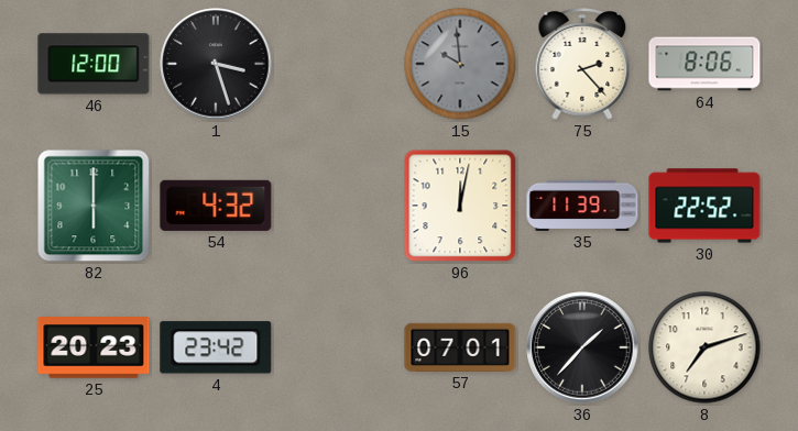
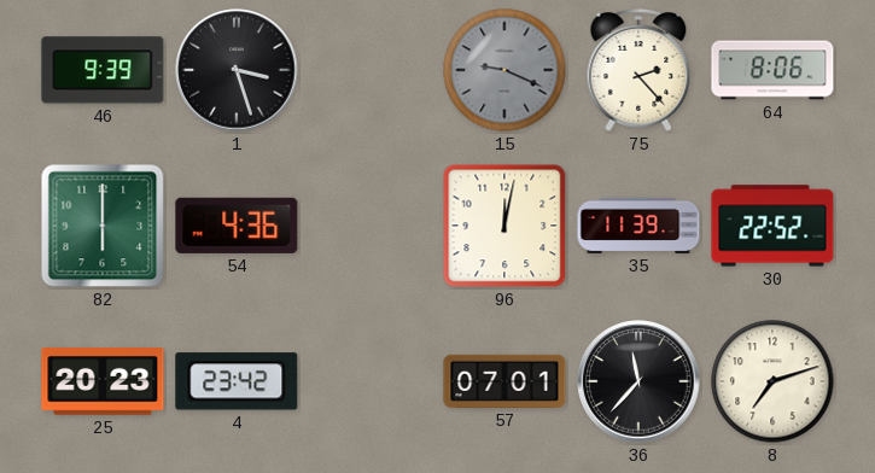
46: 12:00 -> 9:39
15: 9:59 -> 9:19
54: 4:32 -> 4:36
36: 1:37 -> 11:37
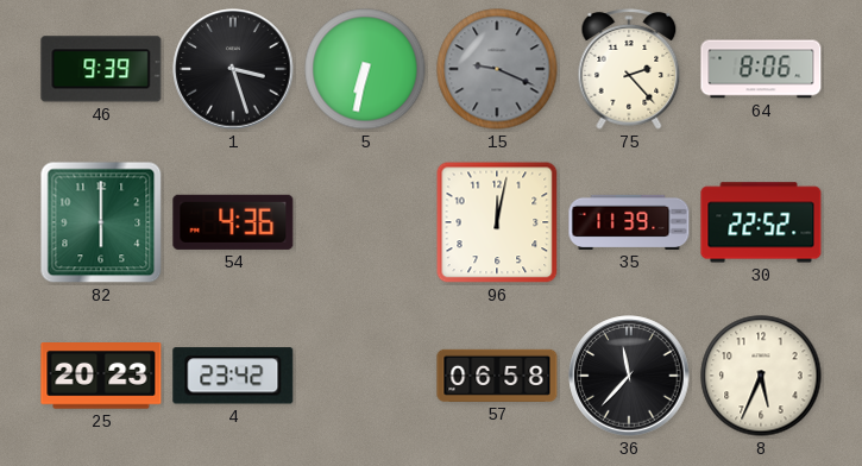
5: none -> 6:32
57: 07:01 -> 06:58
8: 7:12 -> 5:34
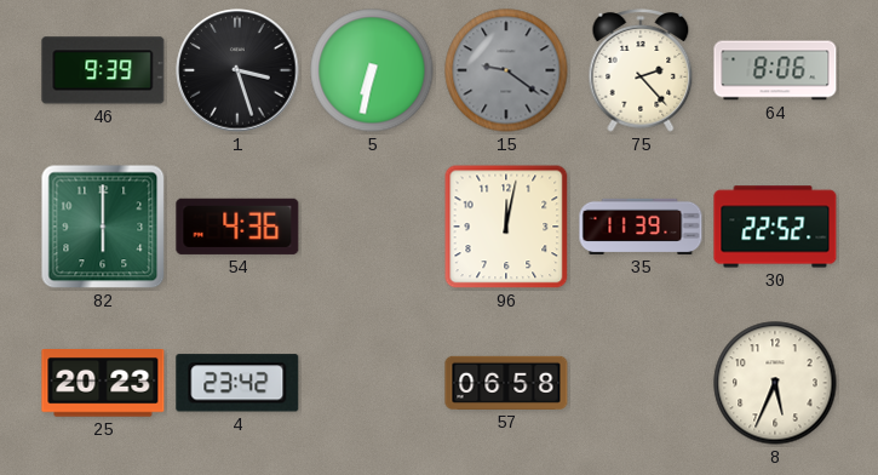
15: 9:19 -> 9:21
36: 11:37 -> none
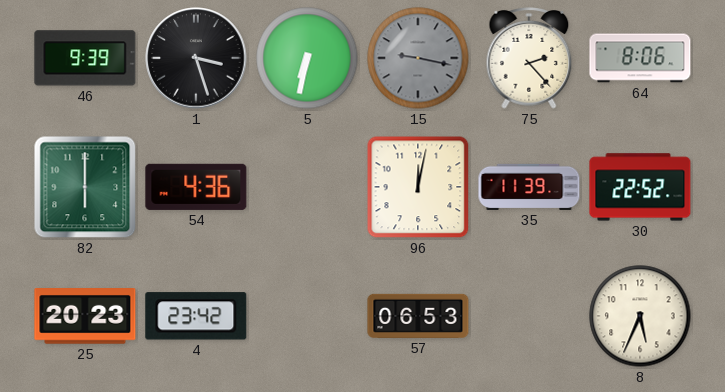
15: 9:21 -> 9:17
57: 06:58 -> 06:53
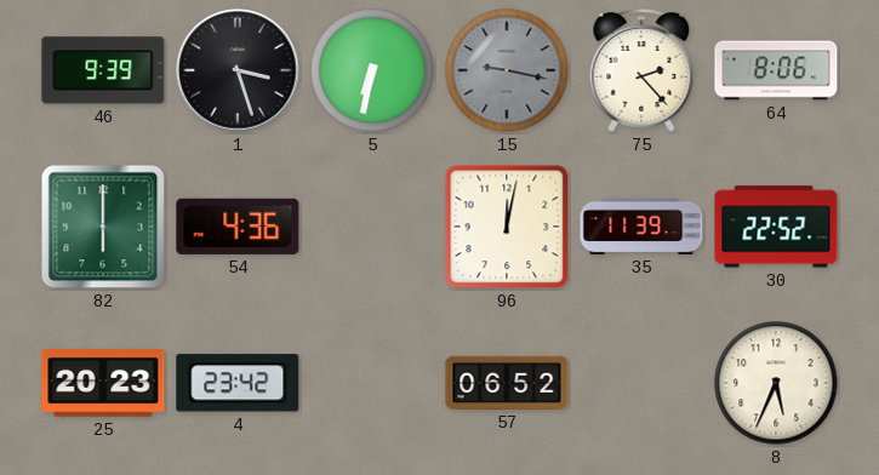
57: 06:53 -> 06:52
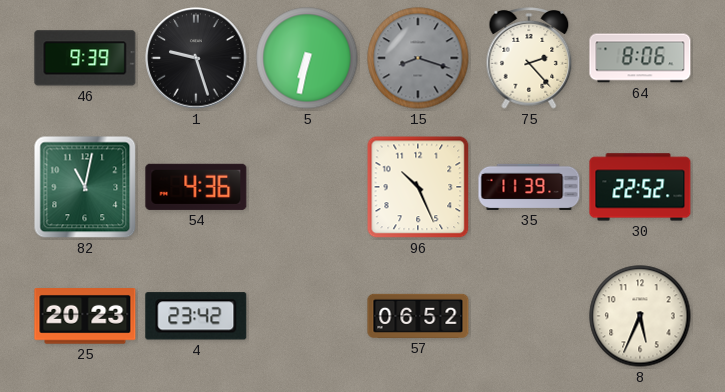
1: 3:27 -> 9:27
15: 9:17 -> 8:18
82: 6:00 -> 11:02
96: 12:02 -> 10:26
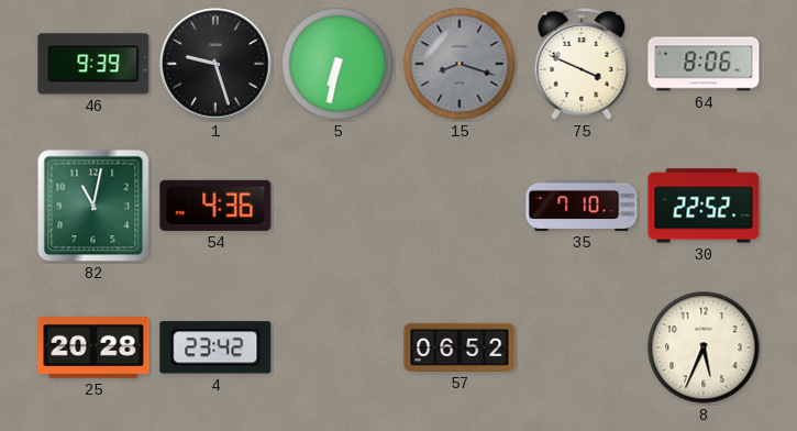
75: 2:23 -> 3:49
96: 10:26 -> none
35: 11:39 -> 7:10
25: 20:23 -> 20:28
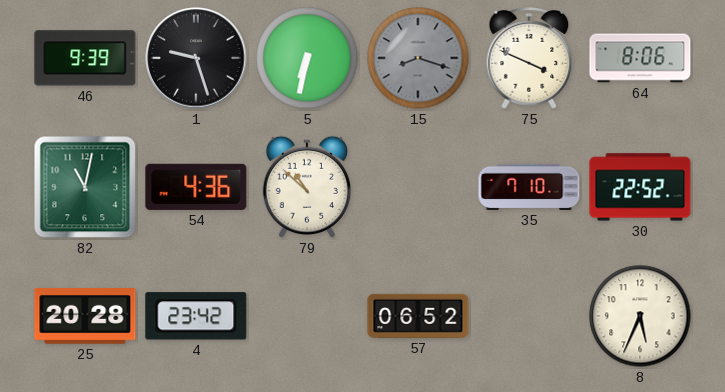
79: none -> 10:52
